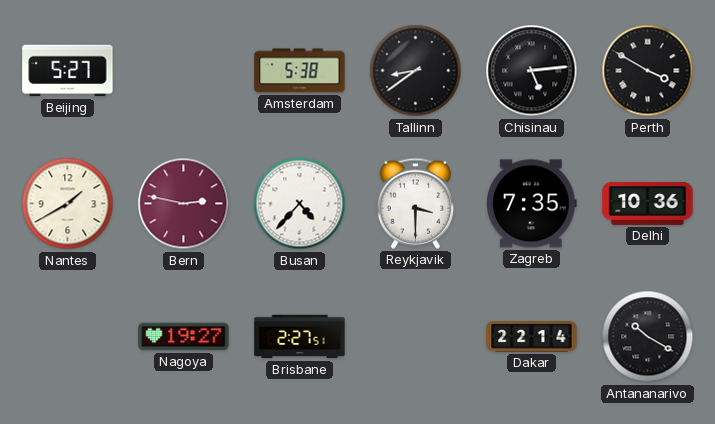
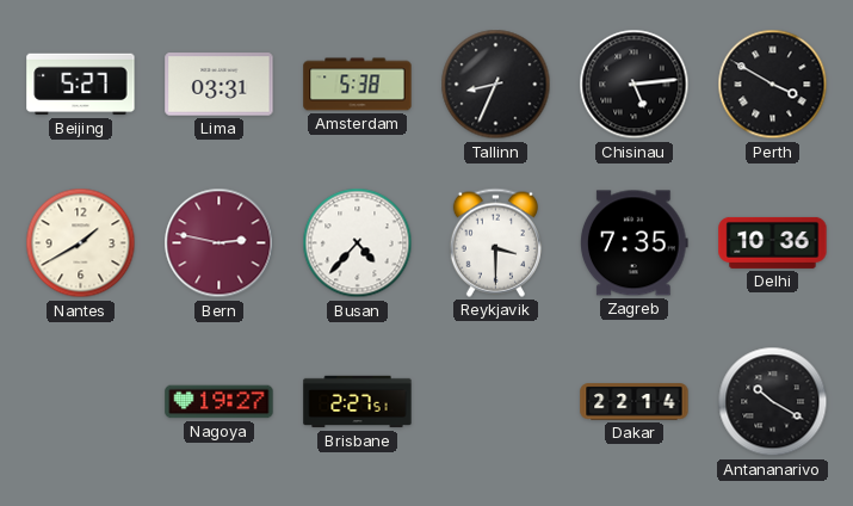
Lima: none -> 03:31
Tallinn: 8:39 -> 8:34
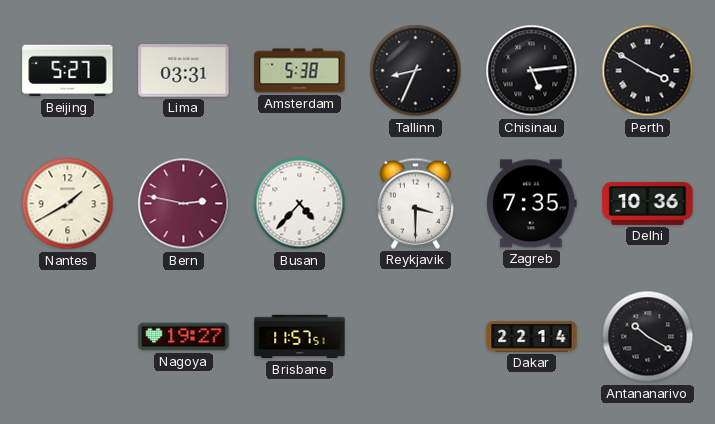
Brisbane: 2:27 -> 11:57
